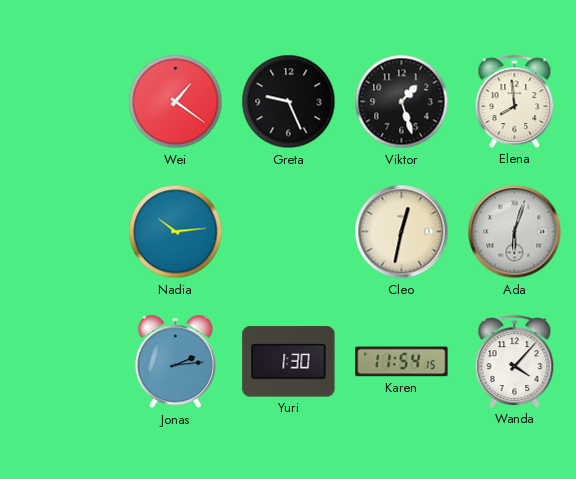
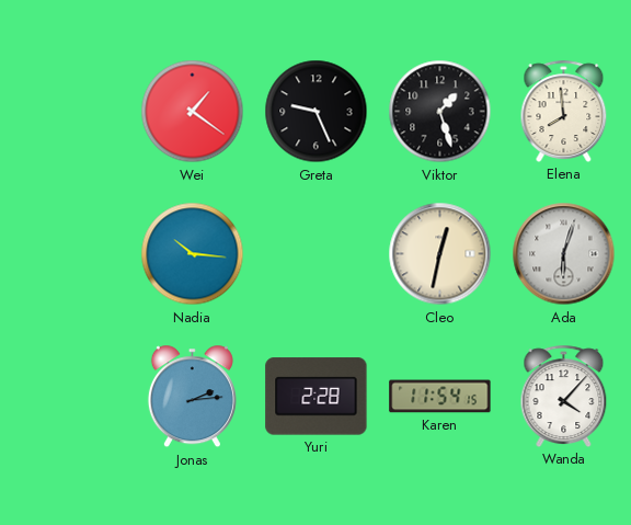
Nadia: 10:14 -> 10:16
Yuri: 1:30 -> 2:28
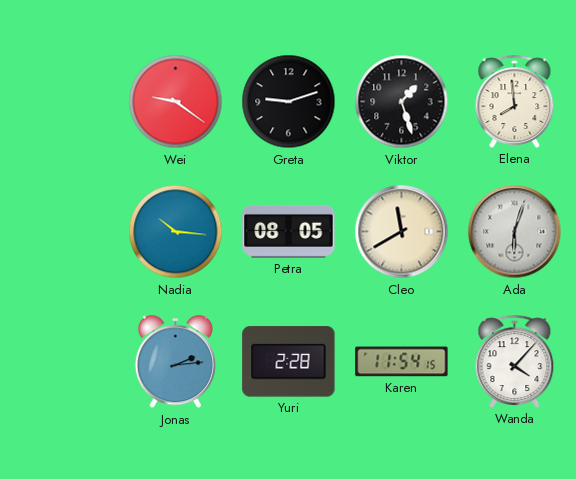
Wei: 1:21 -> 9:21
Greta: 9:26 -> 9:12
Petra: none -> 08:05
Cleo: 12:32 -> 11:40
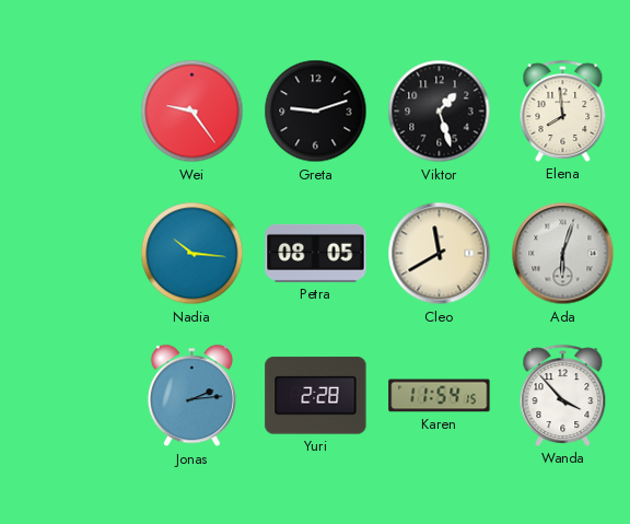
Wei: 9:21 -> 9:24
Wanda: 4:07 -> 3:53
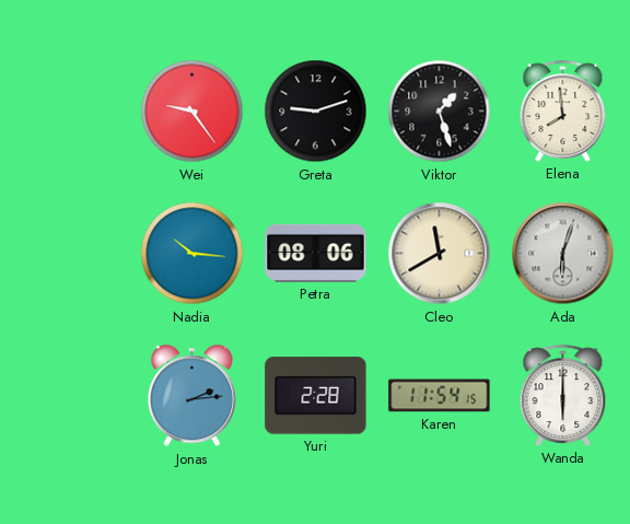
Petra: 08:05 -> 08:06
Wanda: 3:53 -> 6:00
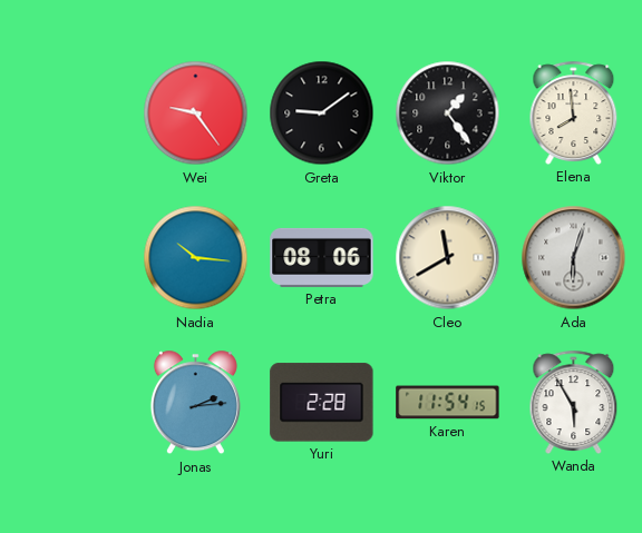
Greta: 9:12 -> 9:09
Viktor: 1:27 -> 1:24
Wanda: 6:00 -> 5:55
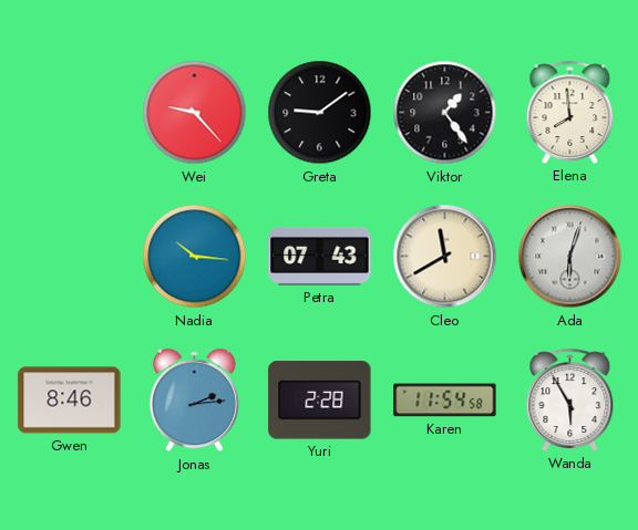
Wei: 9:24 -> 9:23
Petra: 08:06 -> 07:43
Gwen: none -> 8:46
Karen: 11:54:15 -> 11:54:58
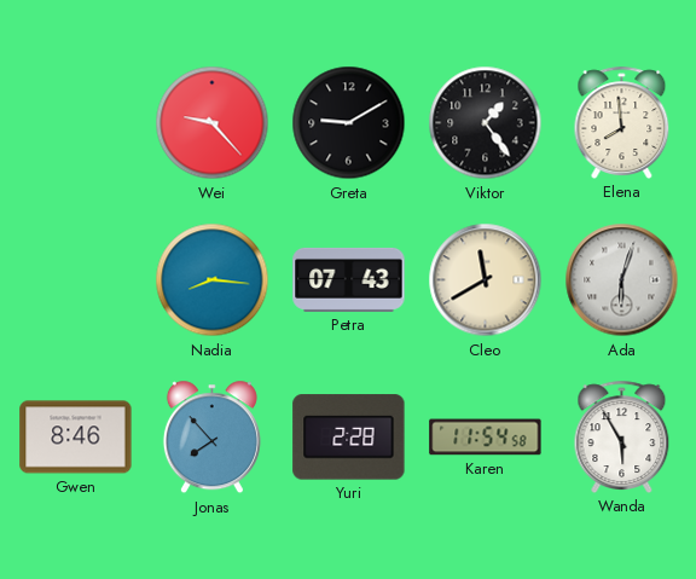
Greta: 9:09 -> 9:10
Nadia: 10:16 -> 8:16
Jonas: 2:14 -> 7:53
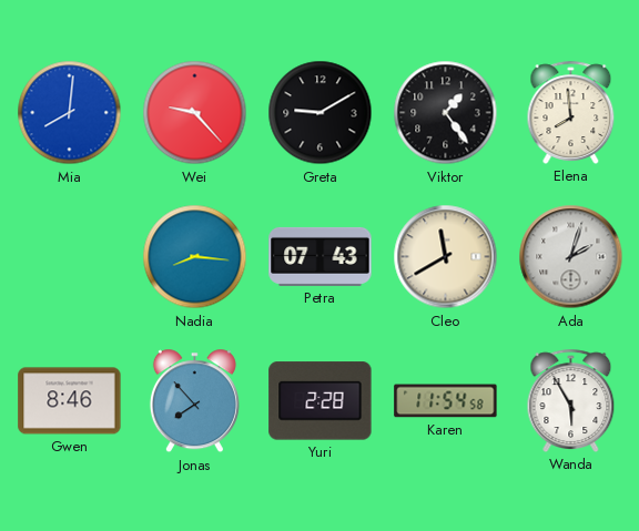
Mia: none -> 8:01
Ada: 6:03 -> 2:03
